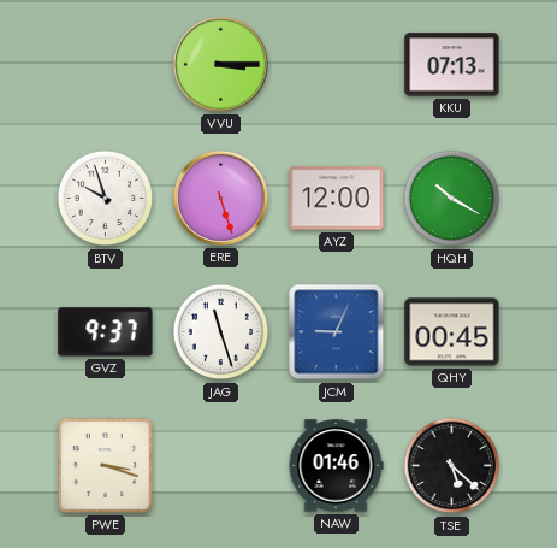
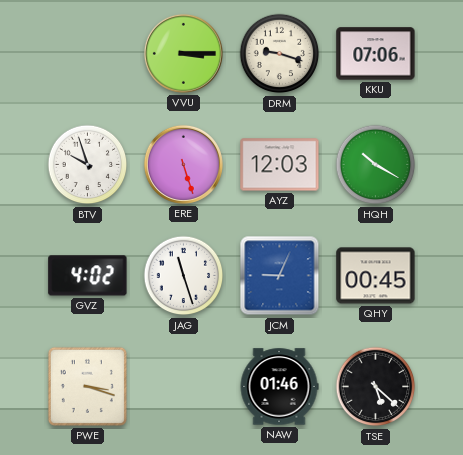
DRM: none -> 9:18
KKU: 07:13 -> 07:06
AYZ: 12:00 -> 12:03
GVZ: 9:37 -> 4:02
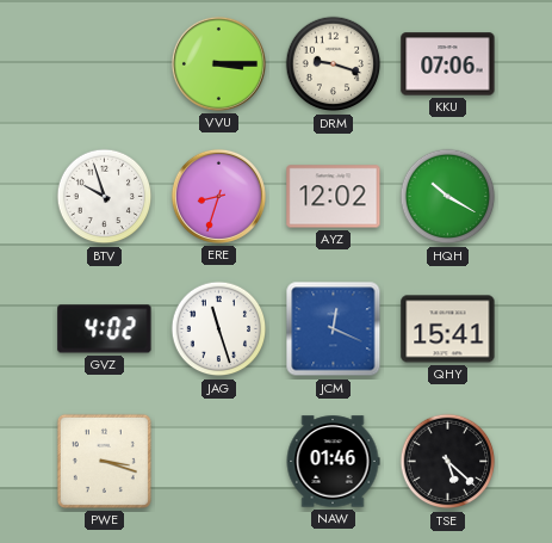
ERE: 5:27 -> 8:33
AYZ: 12:03 -> 12:02
JCM: 9:04 -> 12:19
QHY: 00:45 -> 15:41
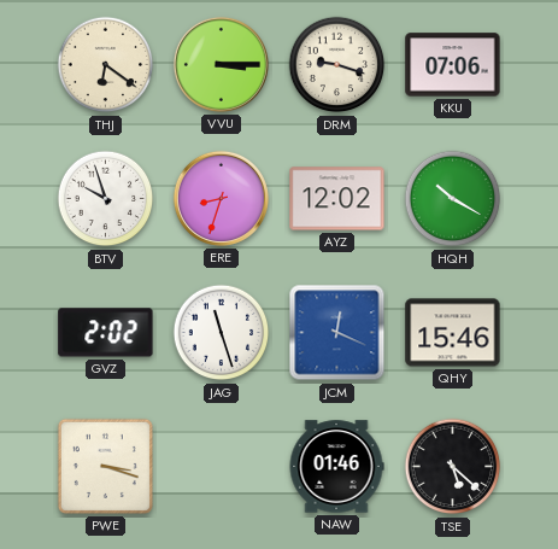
THJ: none -> 6:21
GVZ: 4:02 -> 2:02
QHY: 15:41 -> 15:46
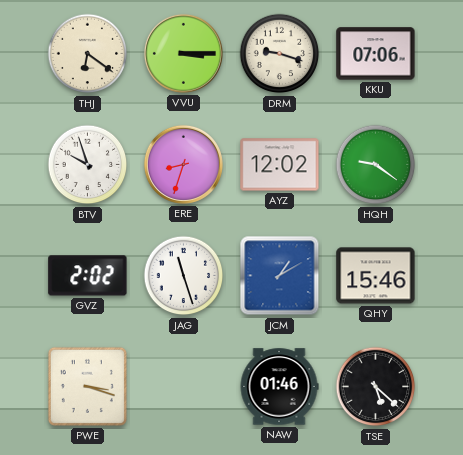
HQH: 10:20 -> 9:21
JCM: 12:19 -> 1:10
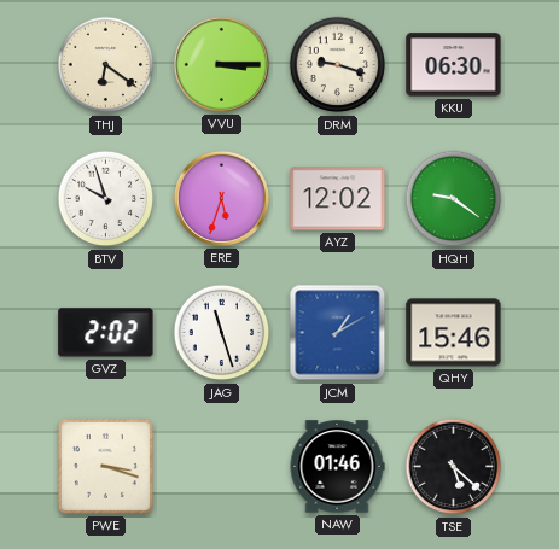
KKU: 07:06 -> 06:30
ERE: 8:33 -> 5:33
